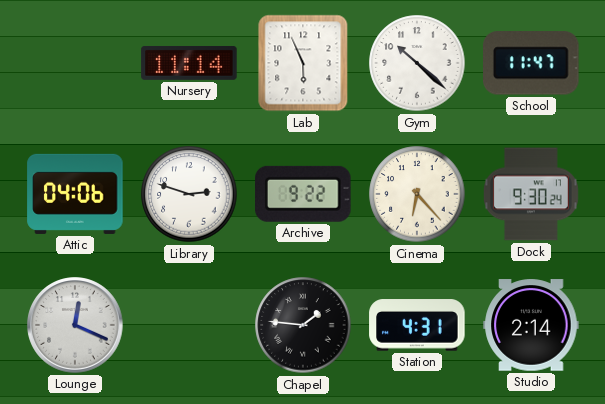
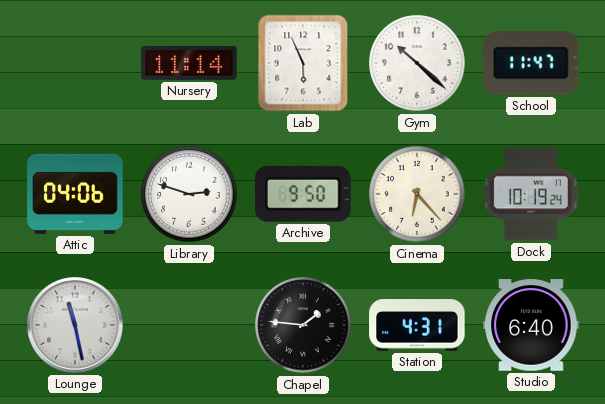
Archive: 9:22 -> 9:50
Dock: 9:30 -> 10:19
Lounge: 12:19 -> 11:28
Studio: 2:14 -> 6:40
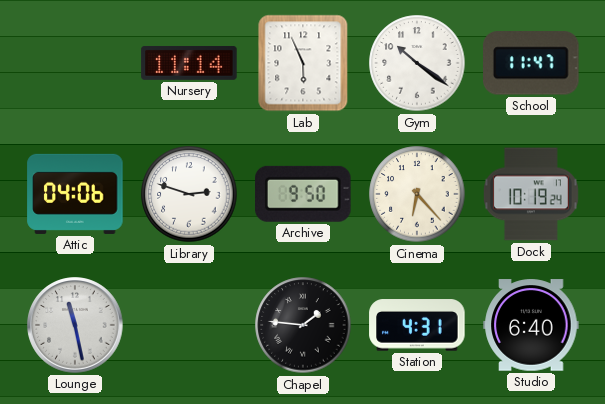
Gym: 10:22 -> 10:21
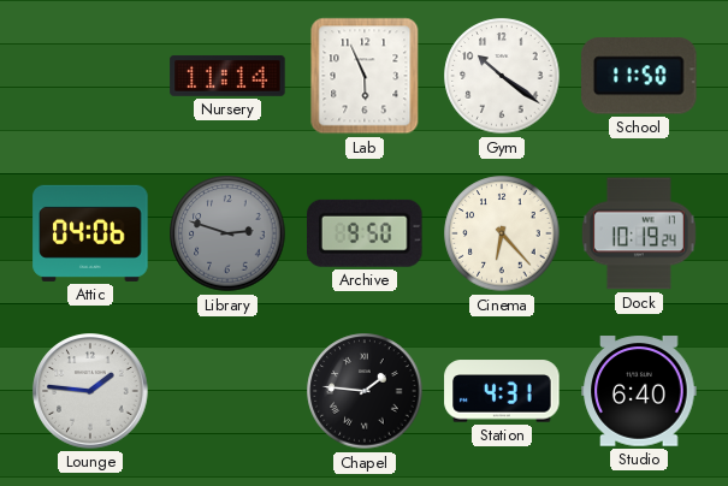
School: 11:47 -> 11:50
Library dial: white -> grey
Lounge: 11:28 -> 1:46
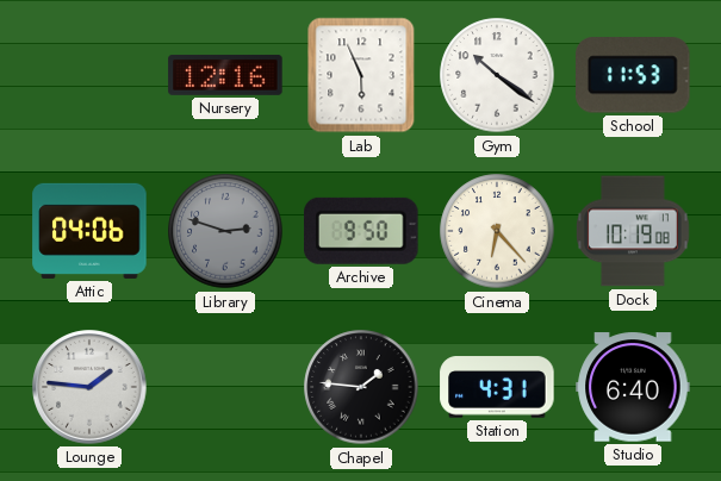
Nursery: 11:14 -> 12:16
School: 11:50 -> 11:53
Dock: 10:19:24 -> 10:19:08
